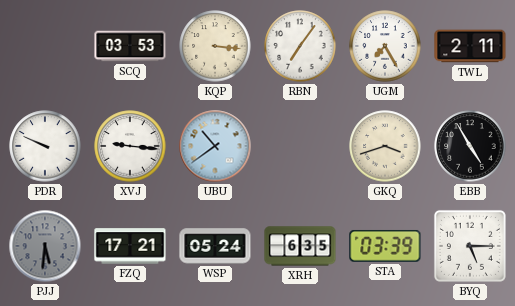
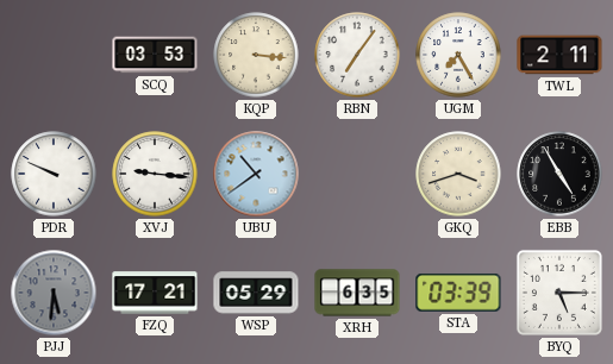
WSP: 05:24 -> 05:29
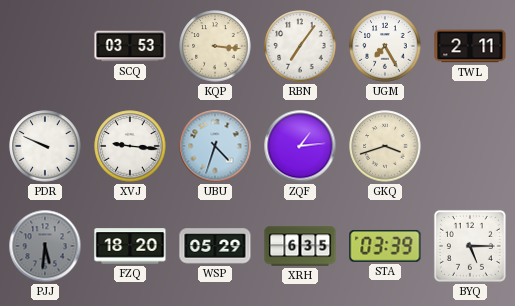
UBU: 10:39 -> 4:33
ZQF: none -> 1:14
EBB: 4:55 -> none
FZQ: 17:21 -> 18:20
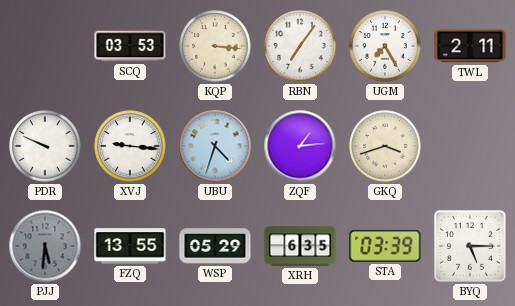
FZQ: 18:20 -> 13:55
